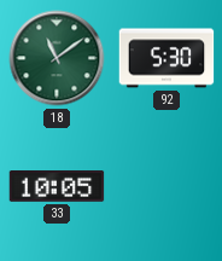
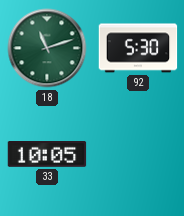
18: 11:09 -> 11:12
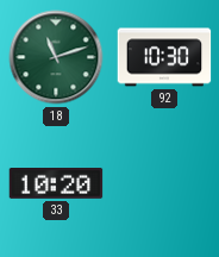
92: 5:30 -> 10:30
33: 10:05 -> 10:20
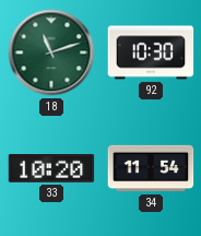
34: none -> 11:54
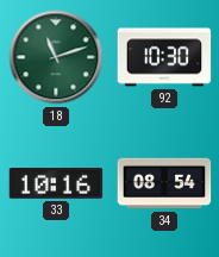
33: 10:20 -> 10:16
34: 11:54 -> 08:54
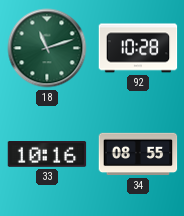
92: 10:30 -> 10:28
34: 08:54 -> 08:55
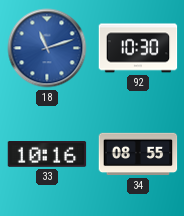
18 dial: green -> blue
92: 10:28 -> 10:30
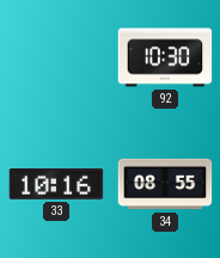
18: 11:12 -> none
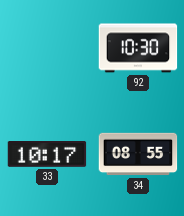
33: 10:16 -> 10:17
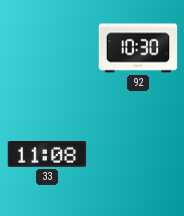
33: 10:17 -> 11:08
34: 08:55 -> none
